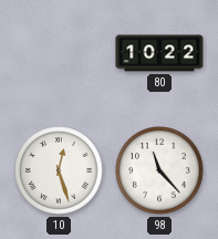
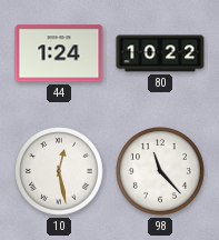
44: none -> 1:24
10: 12:27 -> 12:28
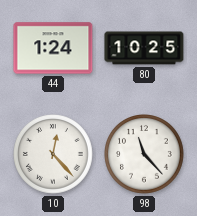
80: 10:22 -> 10:25
10: 12:28 -> 12:23
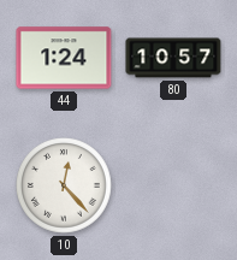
80: 10:25 -> 10:57
98: 11:23 -> none
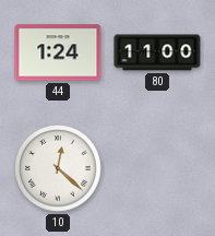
80: 10:57 -> 11:00
10: 12:23 -> 12:22
